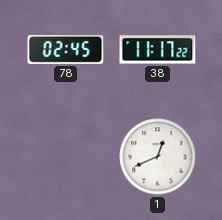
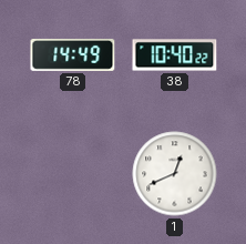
78: 02:45 -> 14:49
38: 11:17 -> 10:40
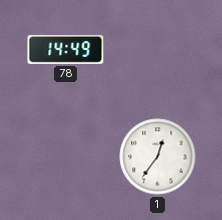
38: 10:40 -> none
1: 12:41 -> 12:36
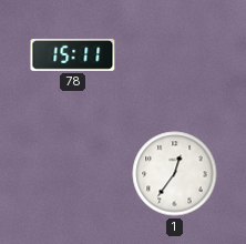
78: 14:49 -> 15:11
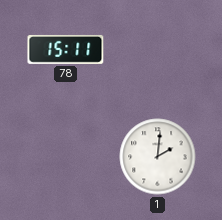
1: 12:36 -> 2:01
